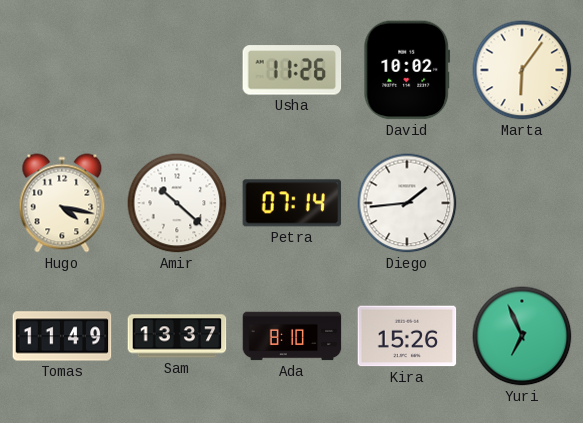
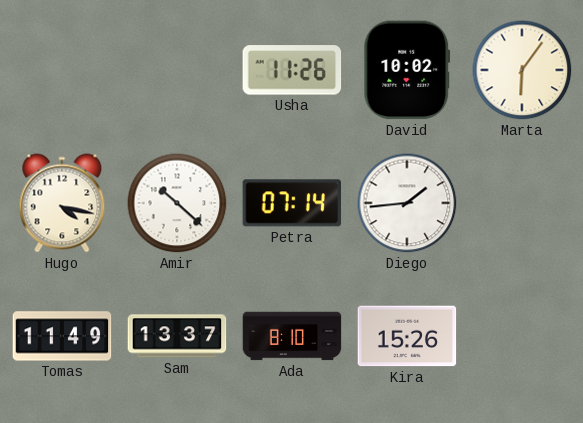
Yuri: 6:56 -> none
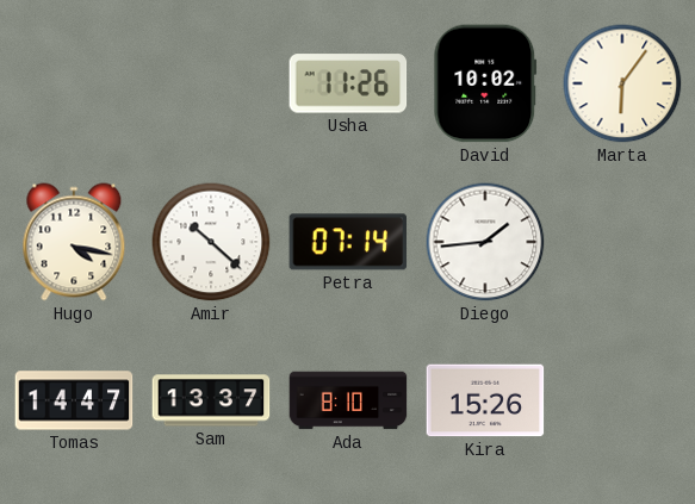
Tomas: 11:49 -> 14:47
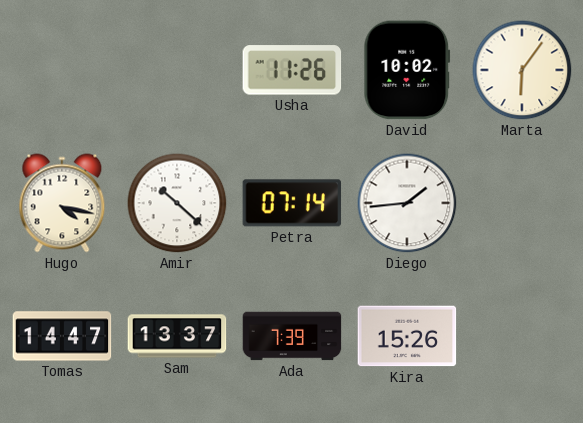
Ada: 8:10 -> 7:39
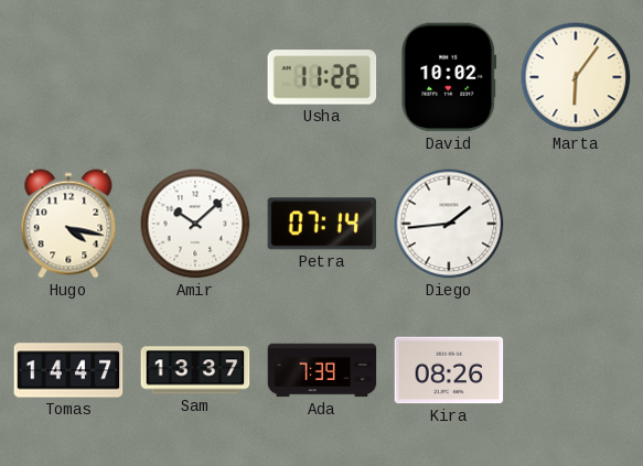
Amir: 10:22 -> 10:08
Kira: 15:26 -> 08:26
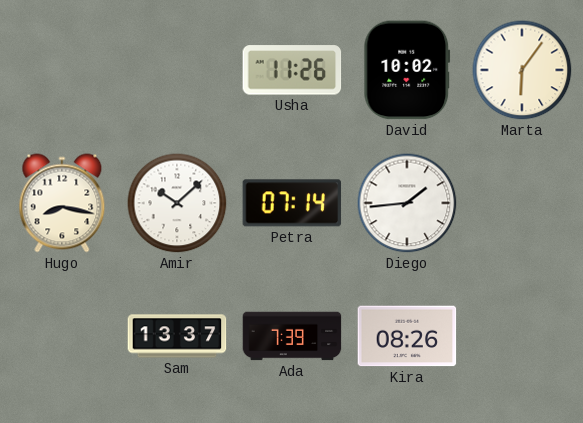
Hugo: 4:17 -> 8:17
Tomas: 14:47 -> none
